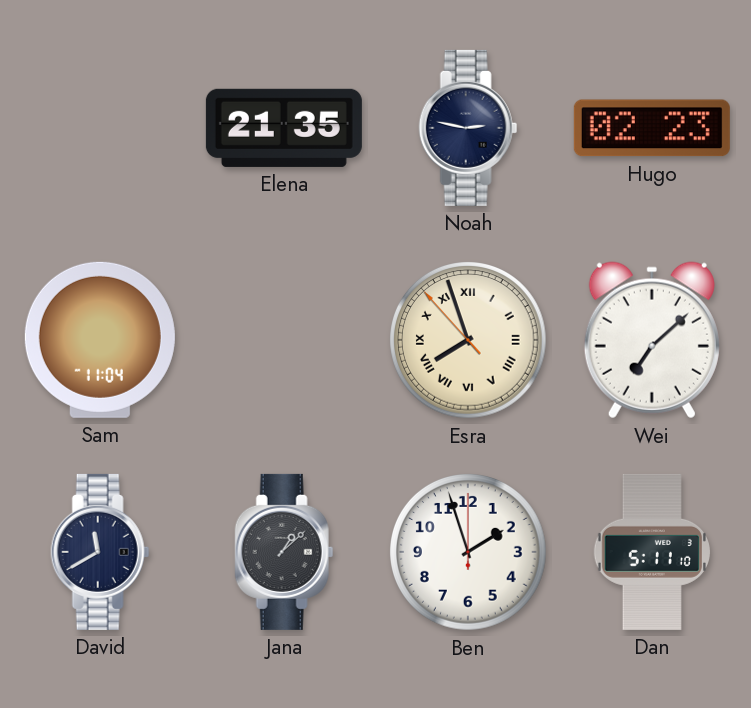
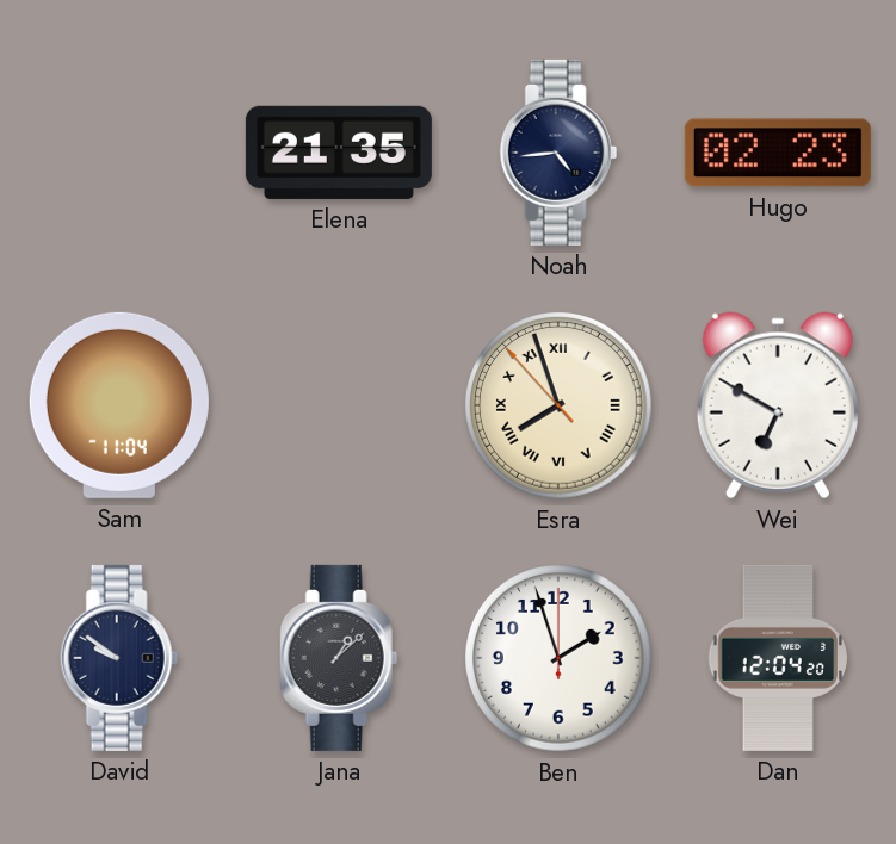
Noah: 2:47 -> 4:44
Wei: 7:08 -> 6:50
David: 11:40 -> 9:51
Dan: 5:11 -> 12:04
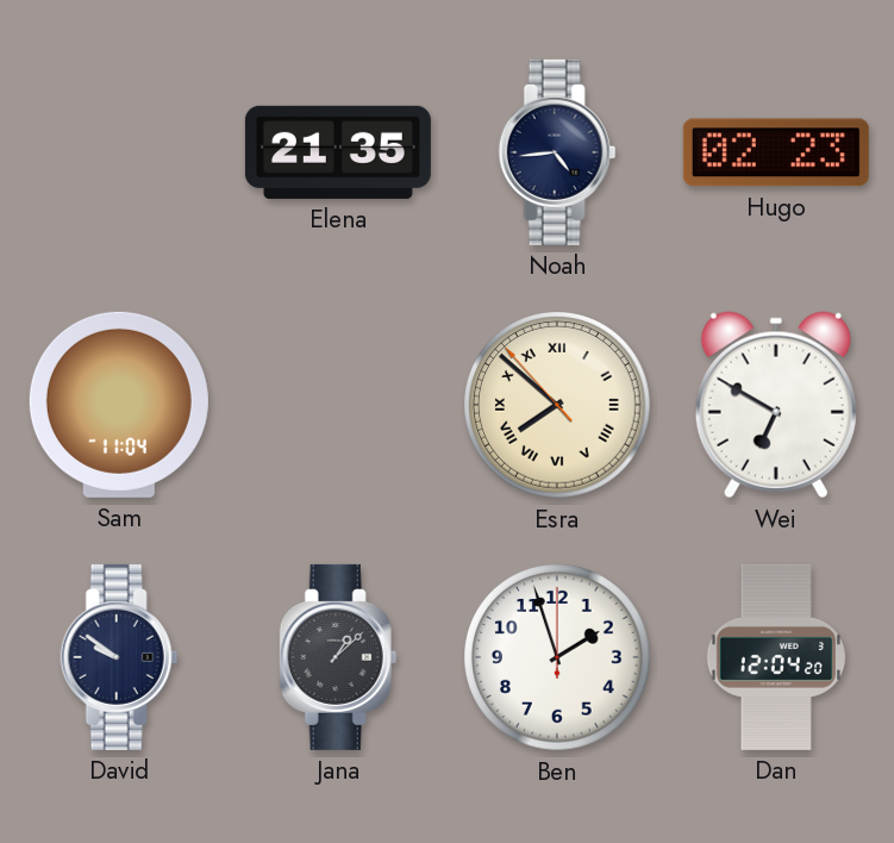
Esra: 7:56 -> 7:51
